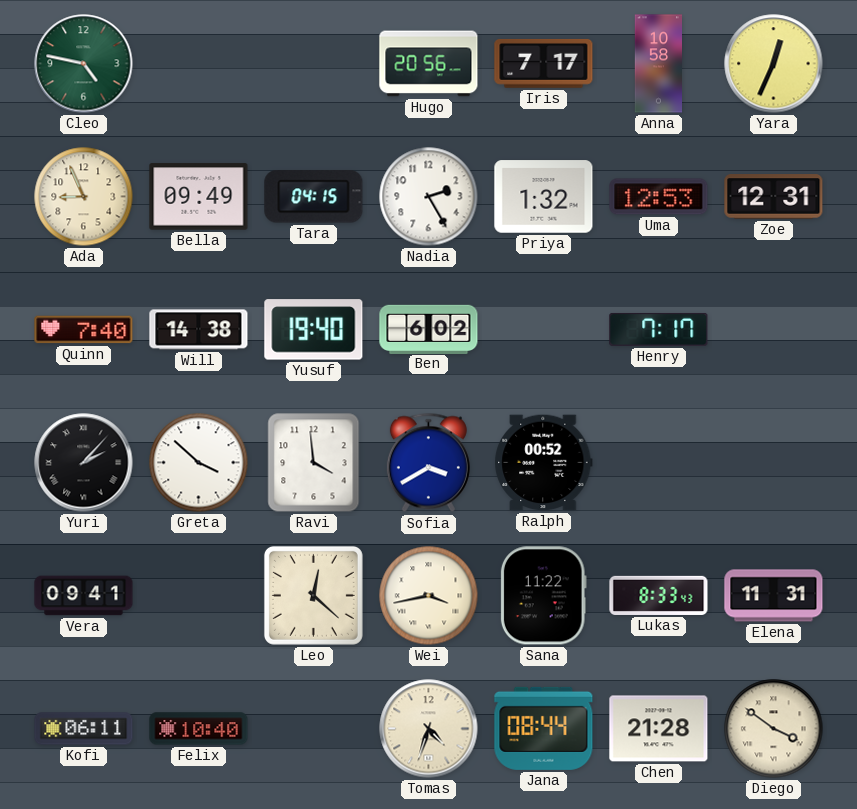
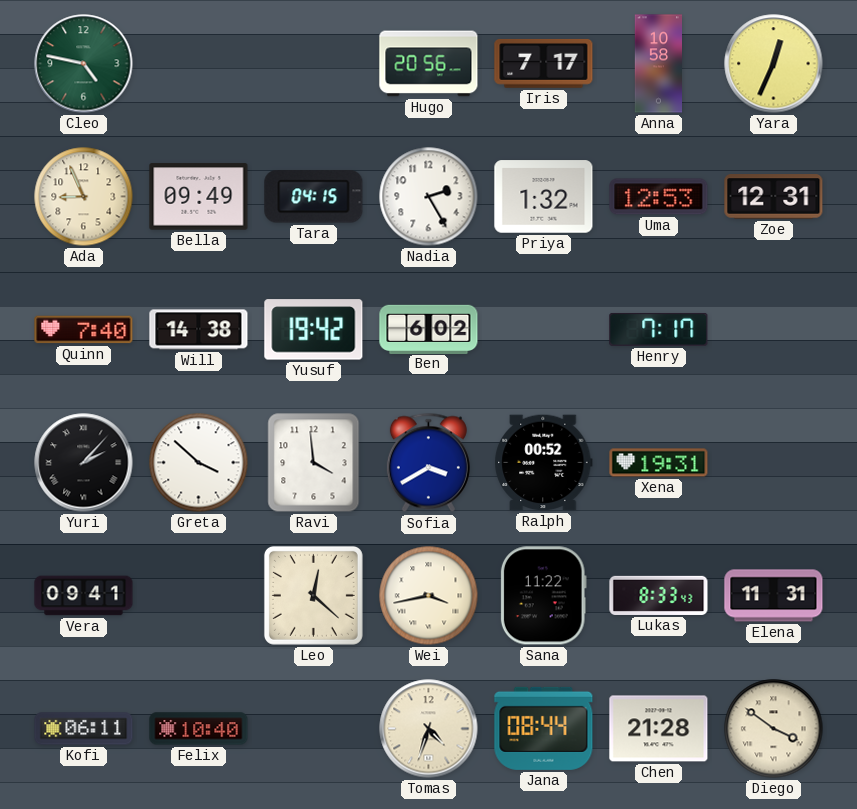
Yusuf: 19:40 -> 19:42
Xena: none -> 19:31
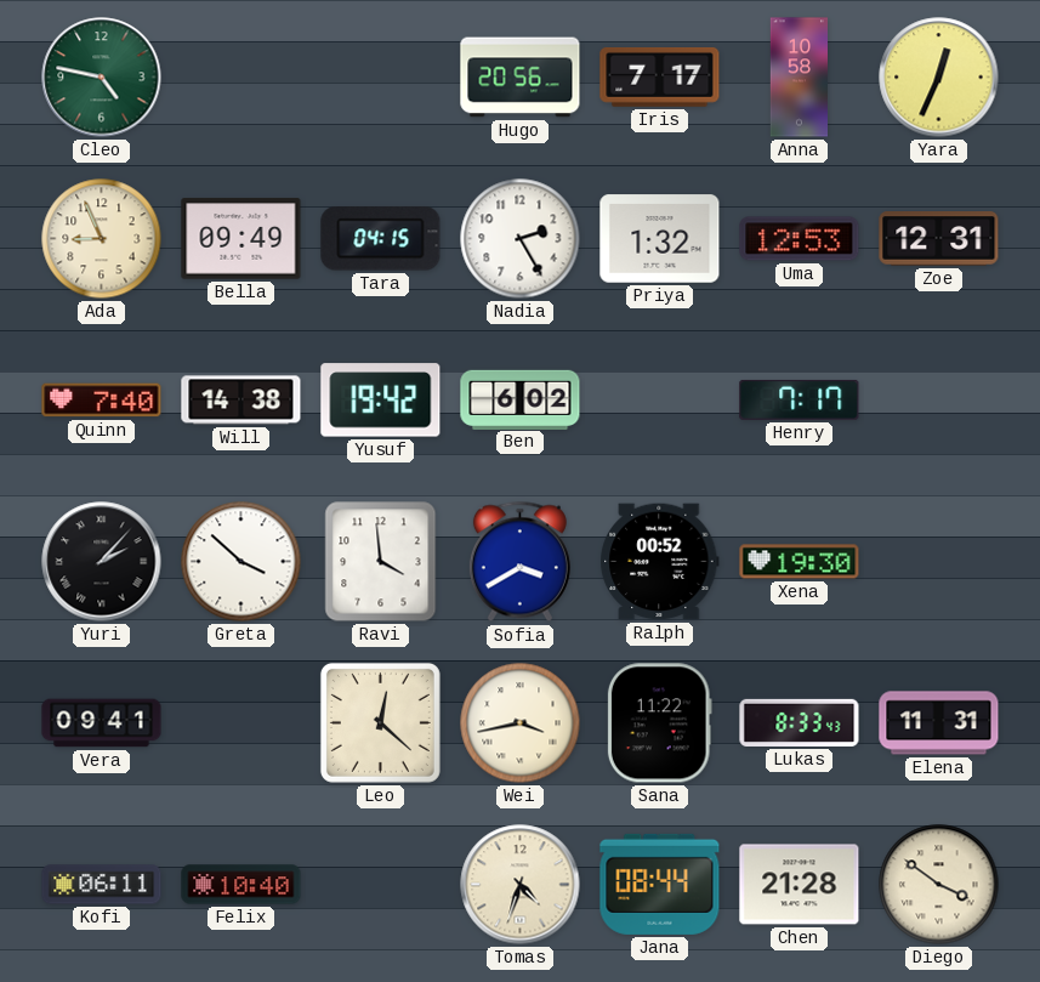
Xena: 19:31 -> 19:30
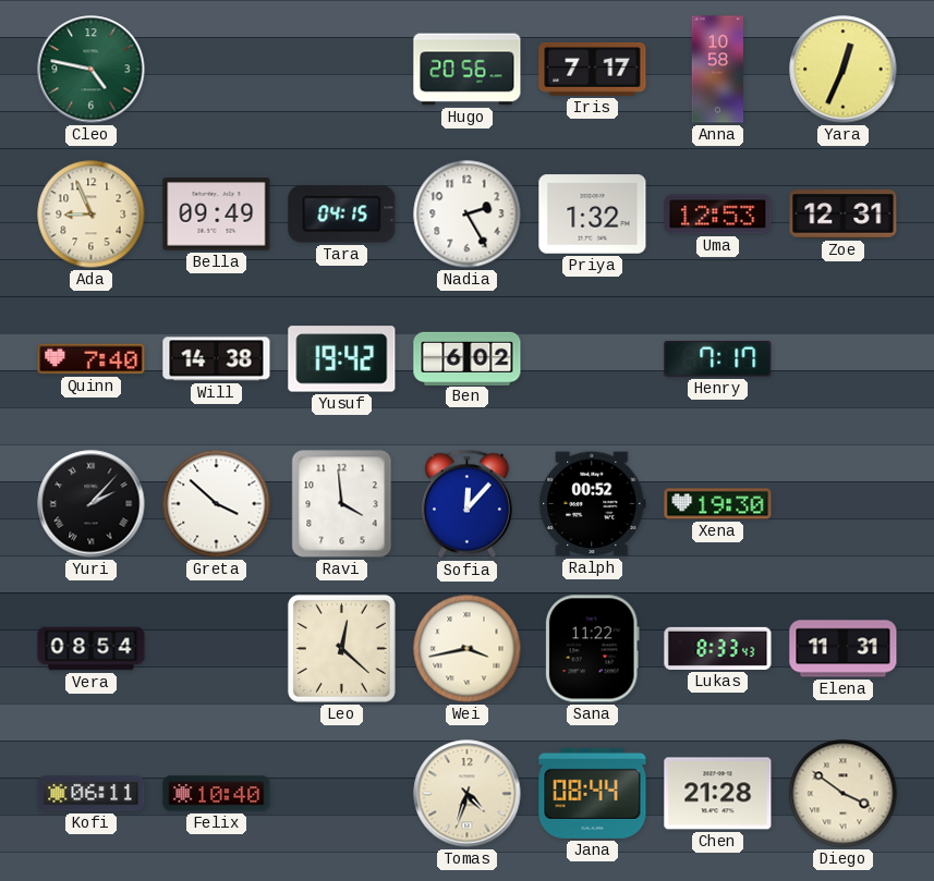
Sofia: 3:40 -> 12:07
Vera: 09:41 -> 08:54
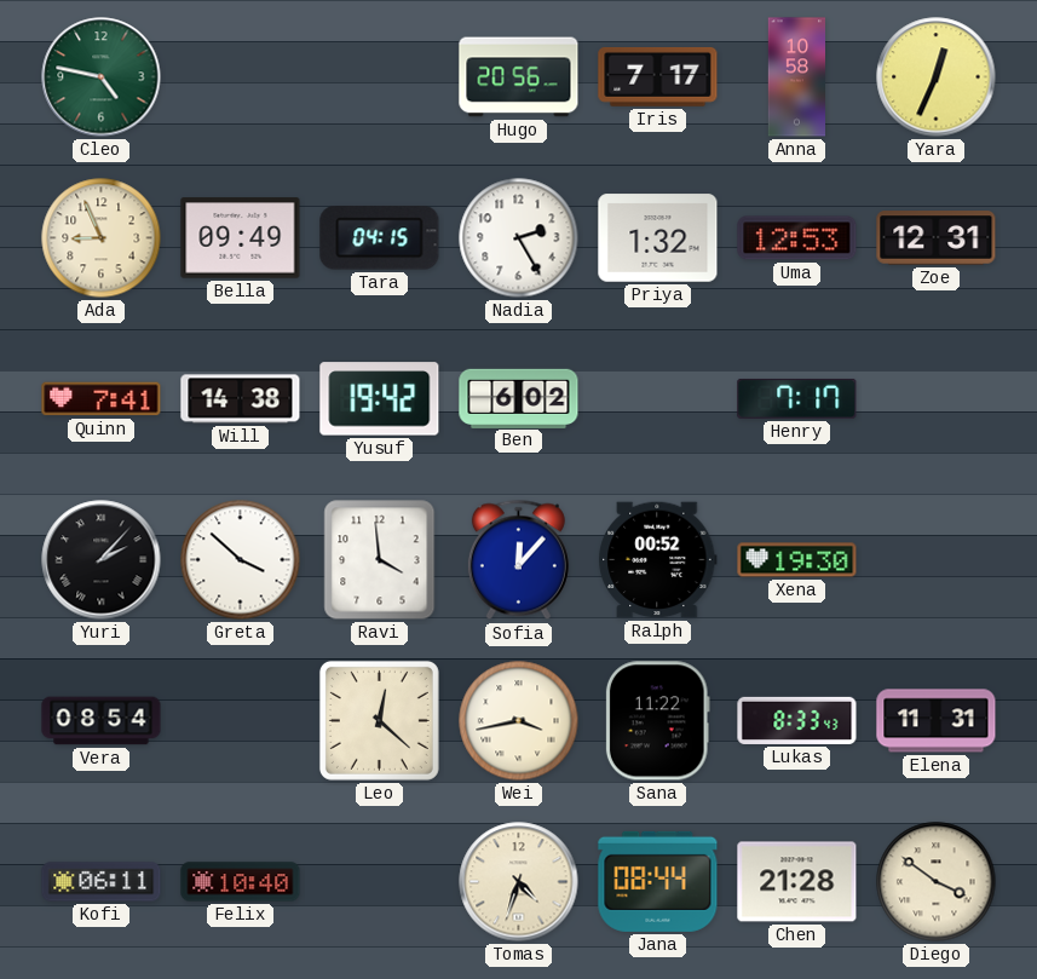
Quinn: 7:40 -> 7:41
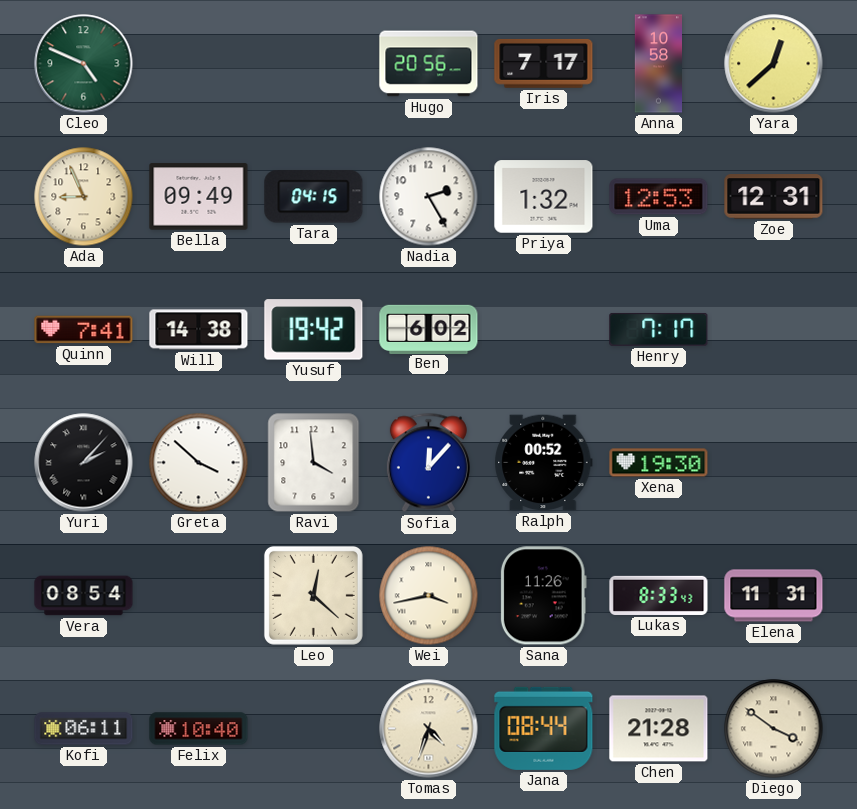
Cleo: 4:47 -> 4:49
Yara: 12:34 -> 12:38
Sana: 11:22 -> 11:26
